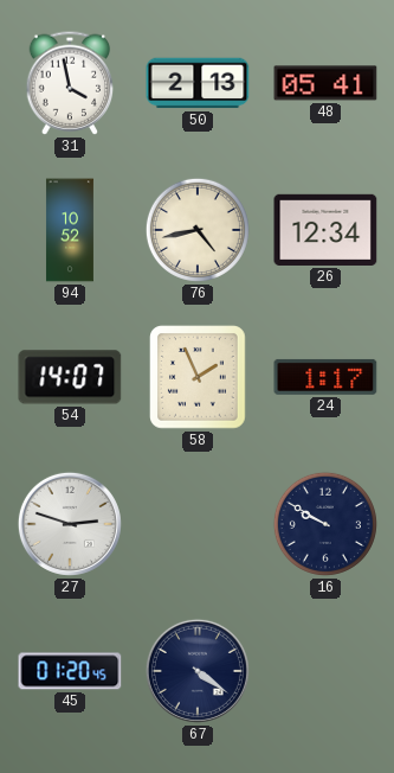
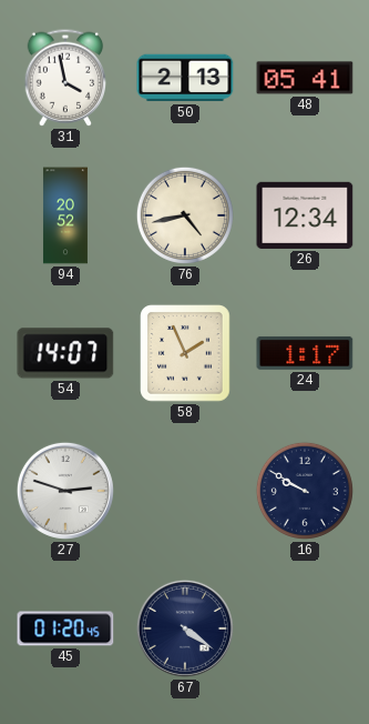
94: 10:52 -> 20:52
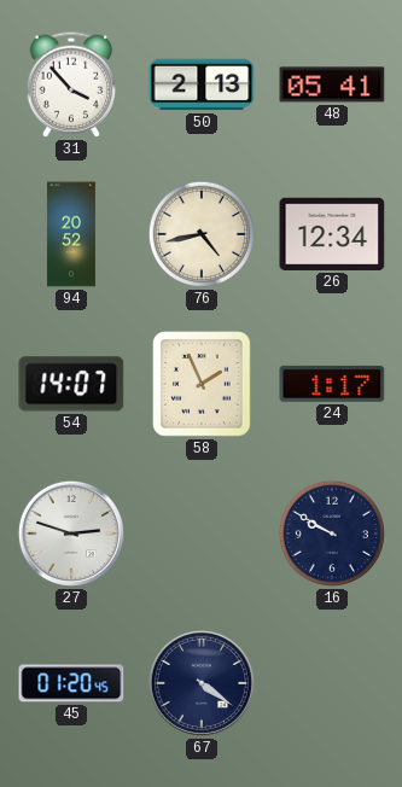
31: 3:58 -> 3:53
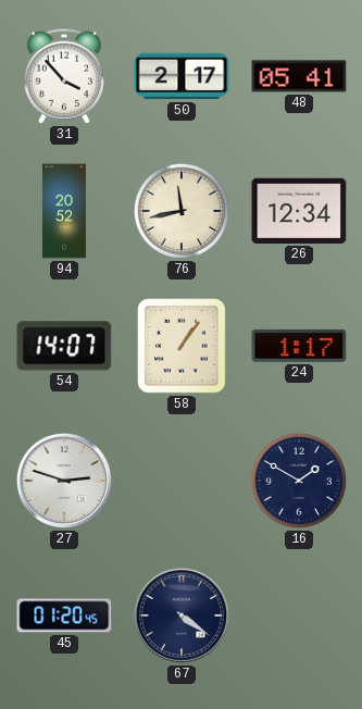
50: 2:13 -> 2:17
76: 4:43 -> 11:43
58: 1:56 -> 1:06
16: 9:50 -> 1:50
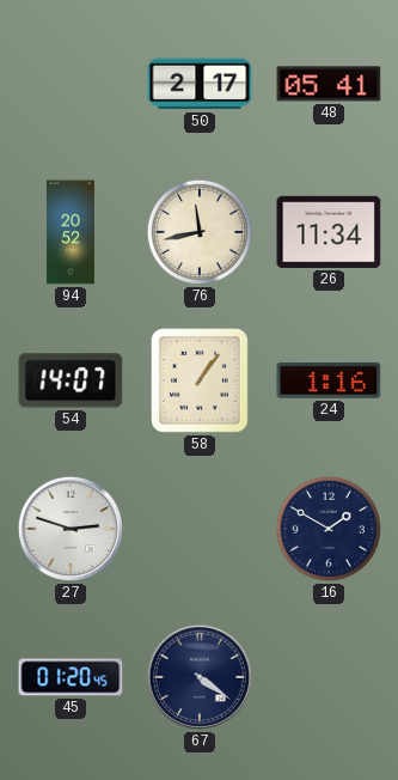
31: 3:53 -> none
26: 12:34 -> 11:34
24: 1:17 -> 1:16
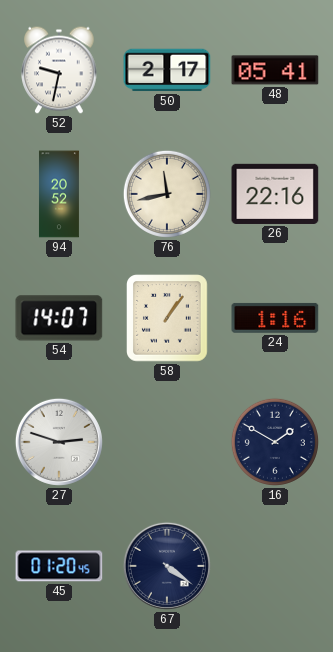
52: none -> 9:32
26: 11:34 -> 22:16
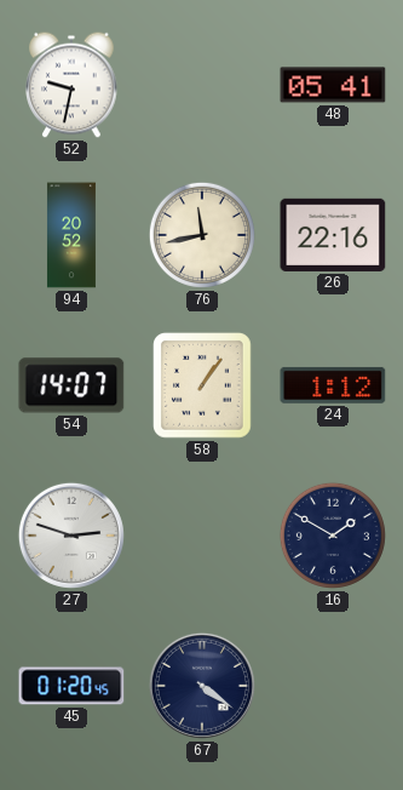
50: 2:17 -> none
24: 1:16 -> 1:12
